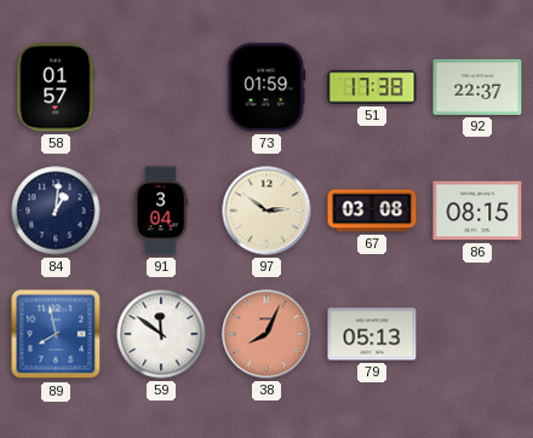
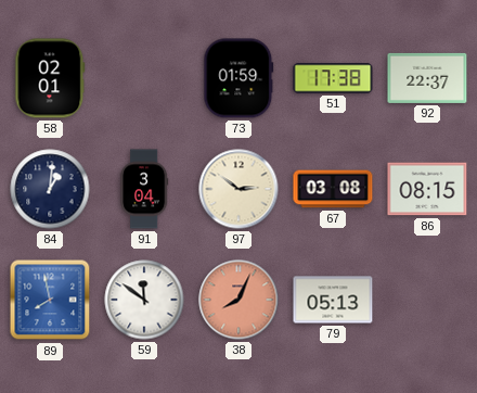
58: 01:57 -> 02:01
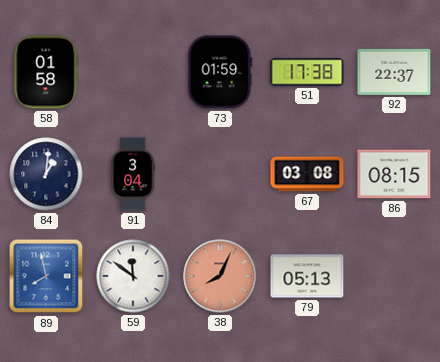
58: 02:01 -> 01:58
97: 2:51 -> none
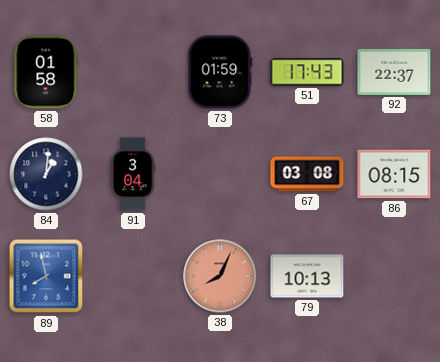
51: 17:38 -> 17:43
59: 11:51 -> none
79: 05:13 -> 10:13
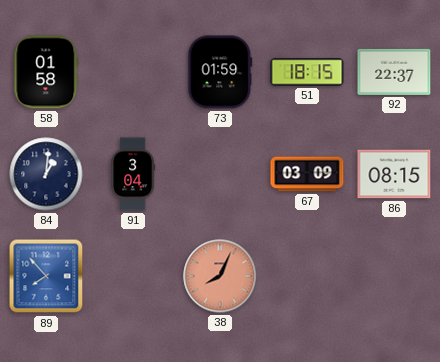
51: 17:43 -> 18:15
67: 03:08 -> 03:09
89: 7:58 -> 7:53
79: 10:13 -> none
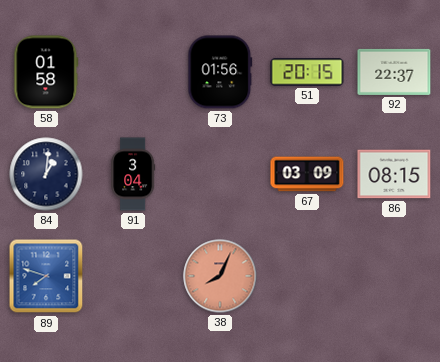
73: 01:59 -> 01:56
51: 18:15 -> 20:15
89: 7:53 -> 7:48
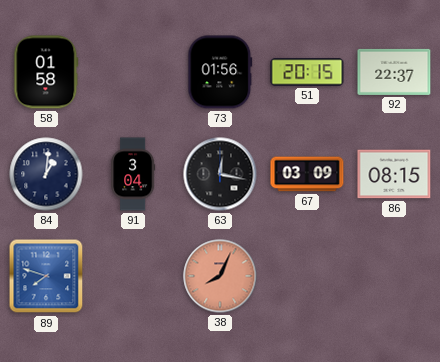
63: none -> 12:17
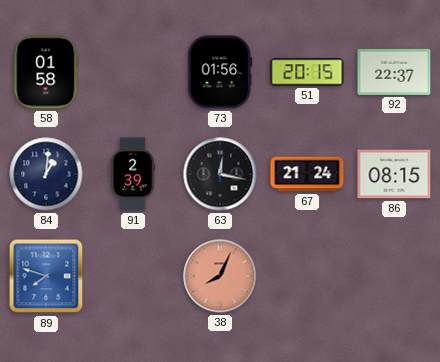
91: 3:04 -> 2:39
67: 03:09 -> 21:24
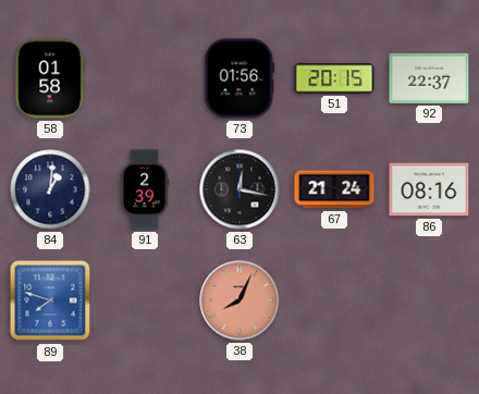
86: 08:15 -> 08:16
